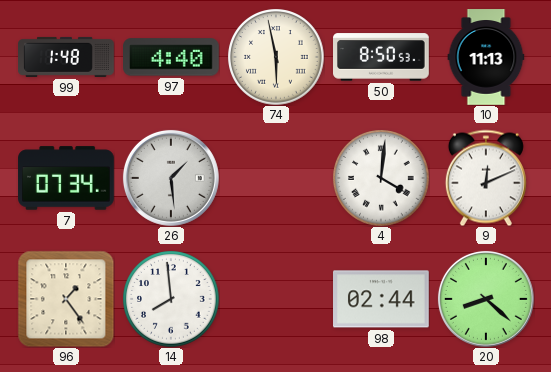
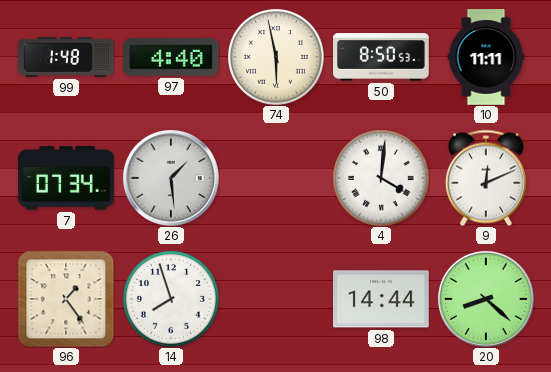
10: 11:13 -> 11:11
14: 7:59 -> 7:57
98: 02:44 -> 14:44
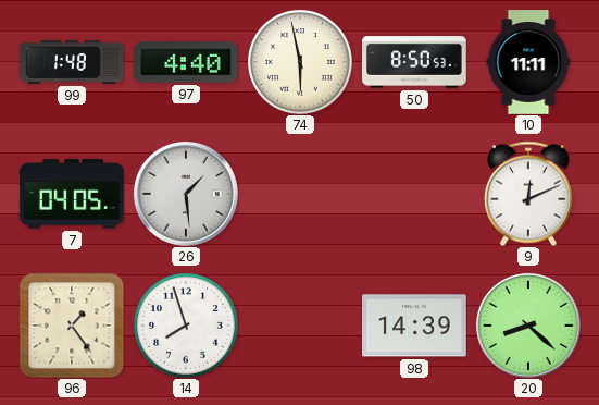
7: 07:34 -> 04:05
4: 4:01 -> none
98: 14:44 -> 14:39
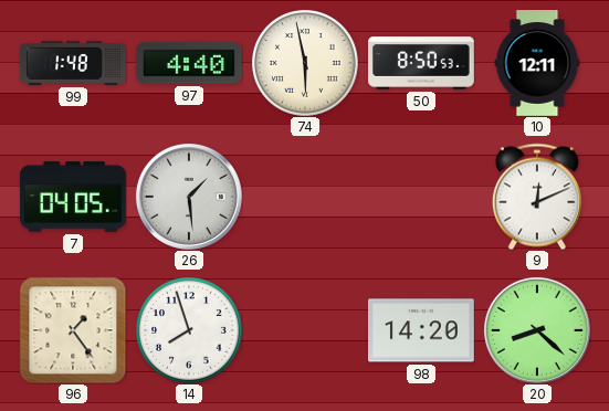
10: 11:11 -> 12:11
98: 14:39 -> 14:20
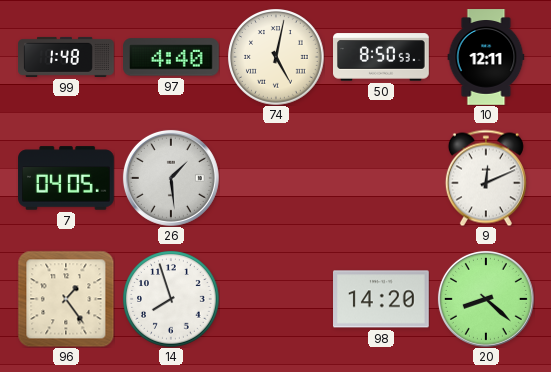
74: 5:58 -> 5:02
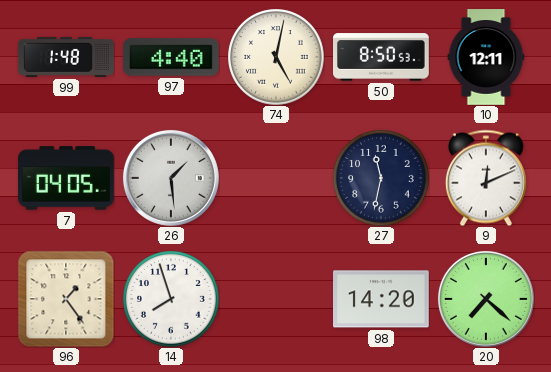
27: none -> 11:32
20: 8:22 -> 7:22
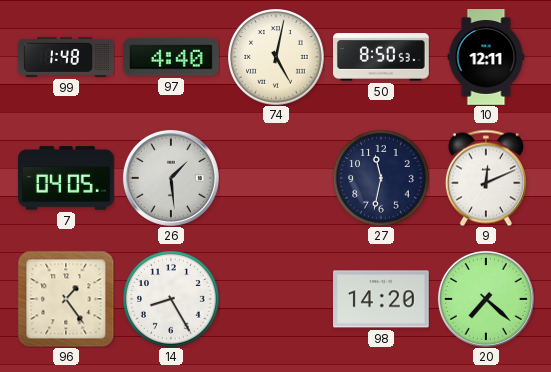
14: 7:57 -> 8:25
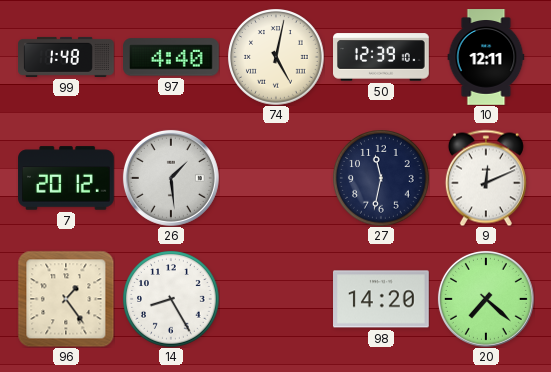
50: 8:50 -> 12:39
7: 04:05 -> 20:12
